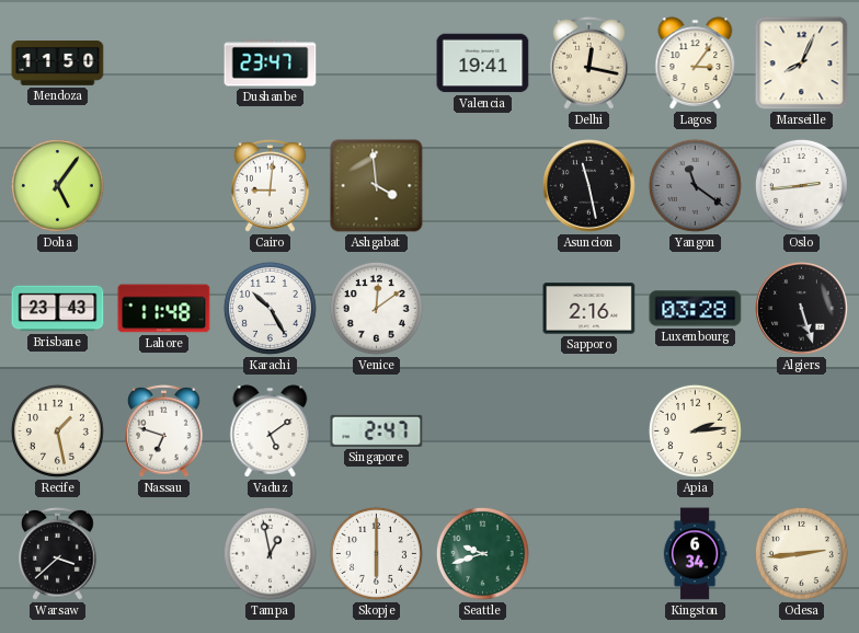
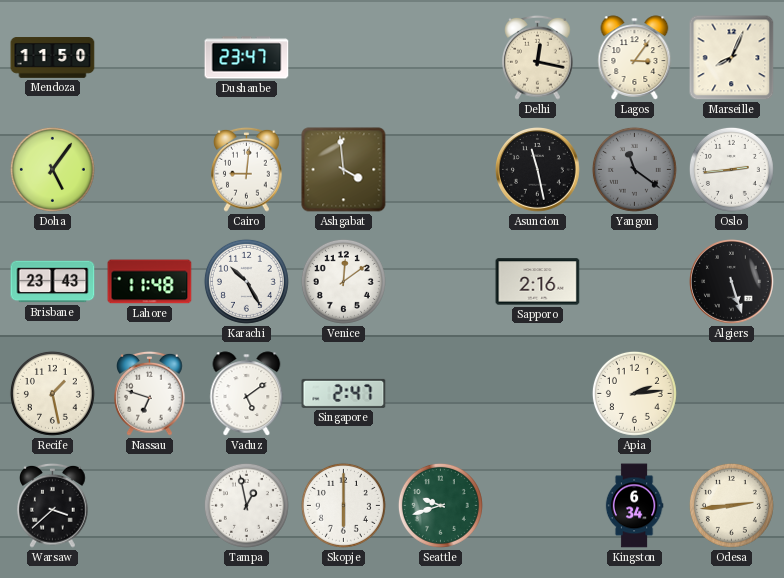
Valencia: 19:41 -> none
Luxembourg: 03:28 -> none
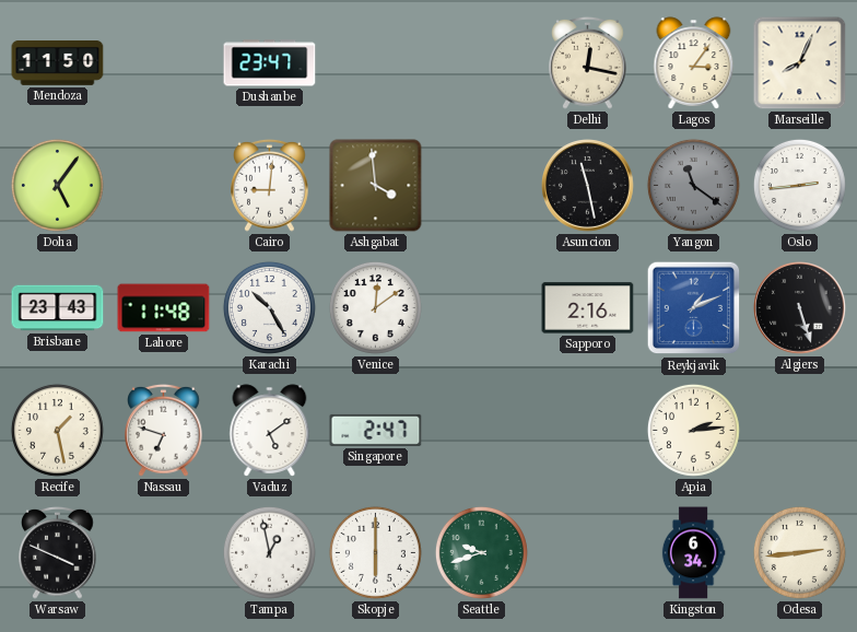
Reykjavik: none -> 1:11
Warsaw: 3:38 -> 3:49
